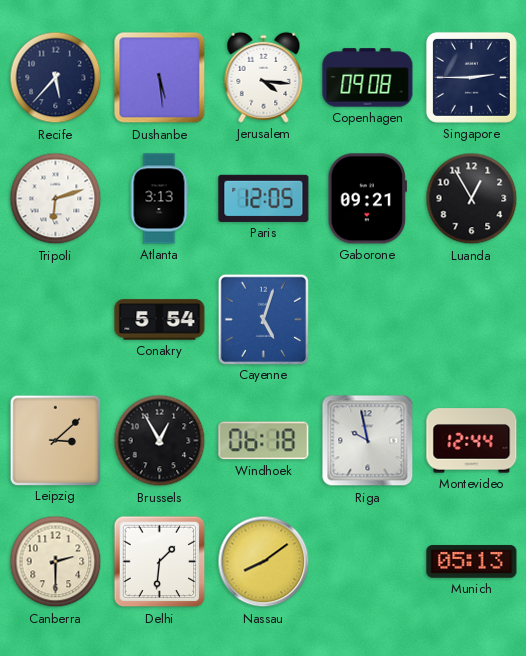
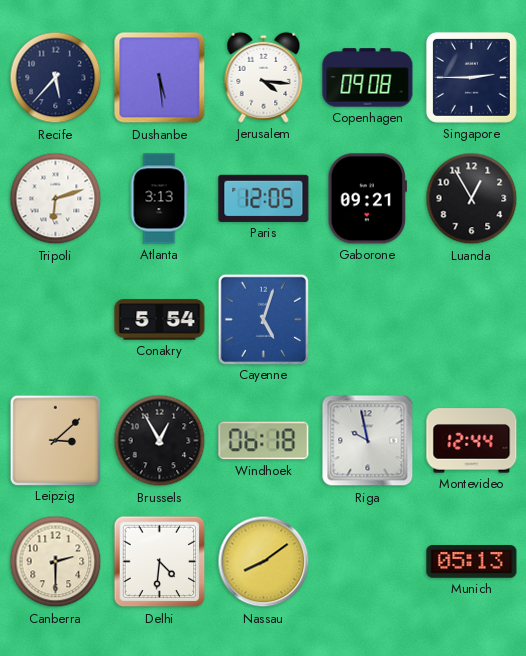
Delhi: 1:31 -> 4:31
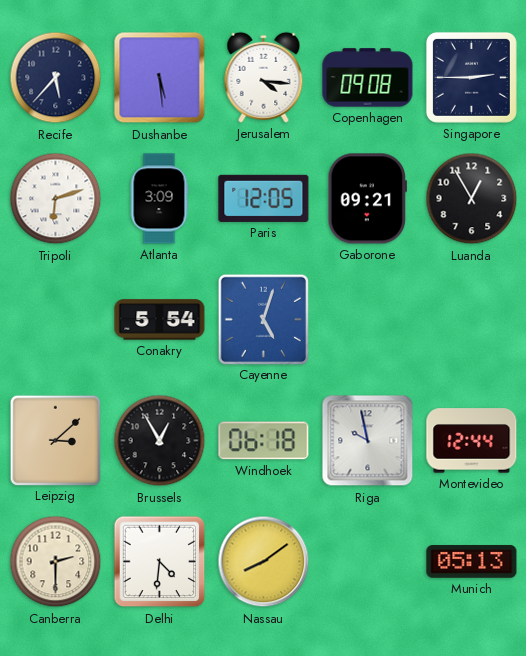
Atlanta: 3:13 -> 3:09
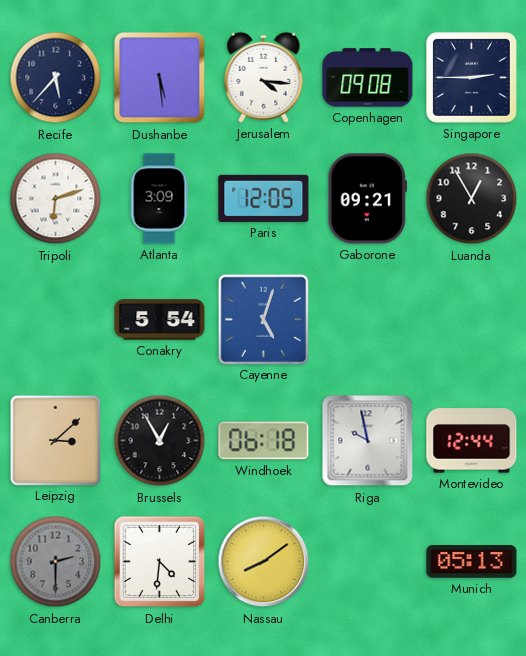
Canberra dial: cream -> grey
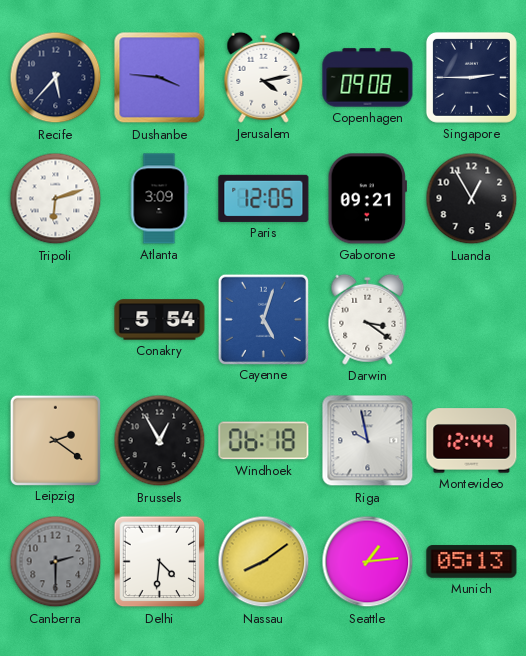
Dushanbe: 5:29 -> 3:46
Jerusalem: 4:16 -> 4:13
Darwin: none -> 3:21
Leipzig: 3:08 -> 2:21
Seattle: none -> 1:14
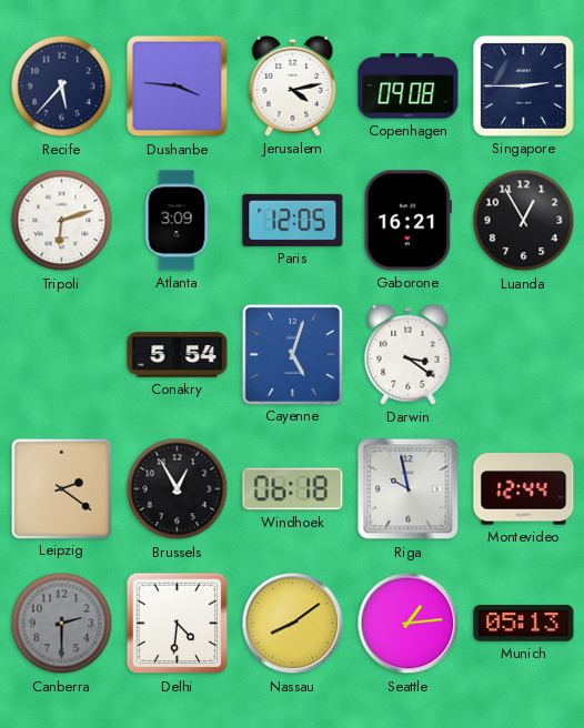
Gaborone: 09:21 -> 16:21
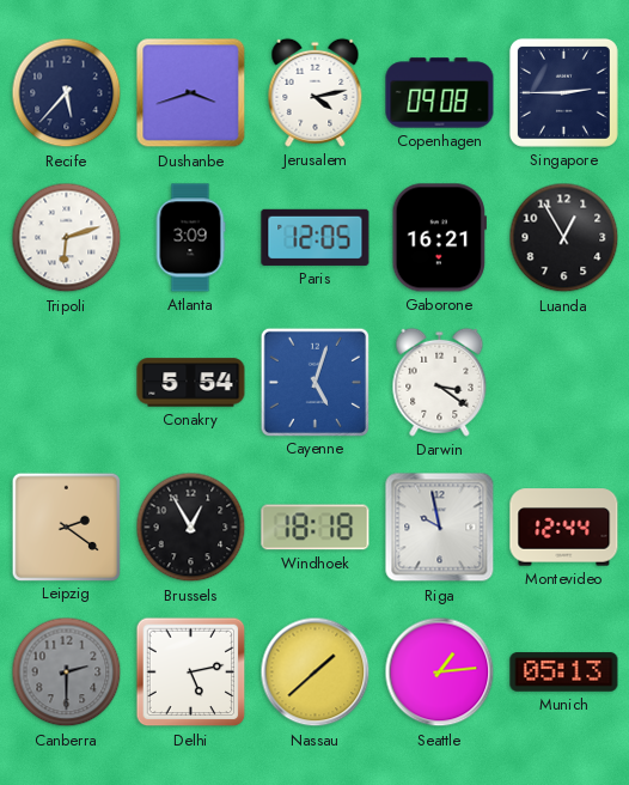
Dushanbe: 3:46 -> 3:42
Windhoek: 06:18 -> 18:18
Delhi: 4:31 -> 5:13
Nassau: 8:09 -> 1:38
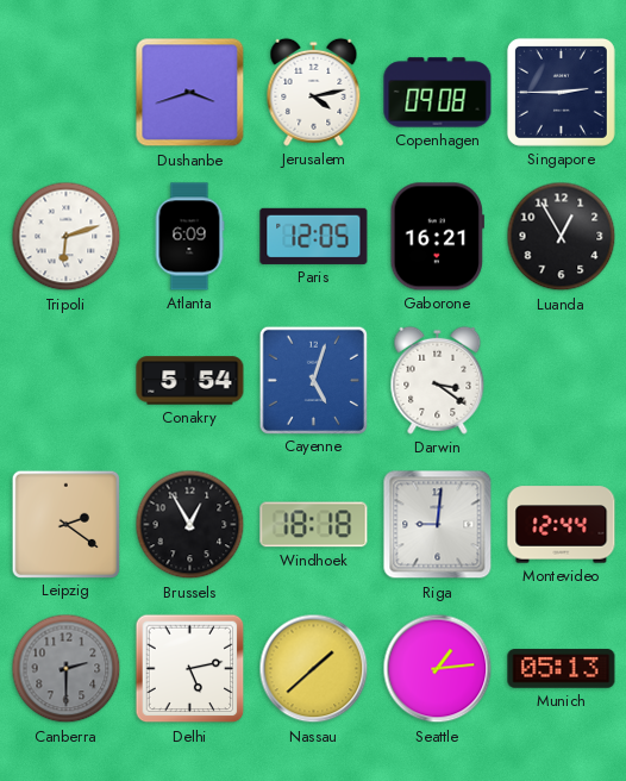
Recife: 5:37 -> none
Atlanta: 3:09 -> 6:09
Riga: 9:58 -> 9:01
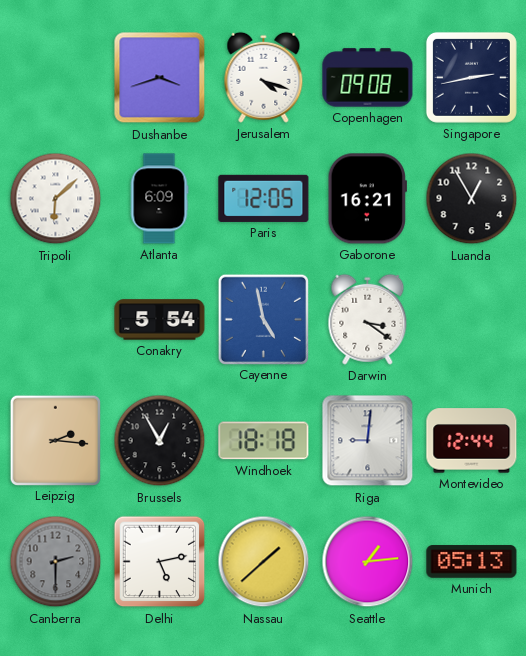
Jerusalem: 4:13 -> 4:18
Singapore: 2:45 -> 2:43
Tripoli: 6:12 -> 6:08
Cayenne: 5:03 -> 4:58
Leipzig: 2:21 -> 2:16
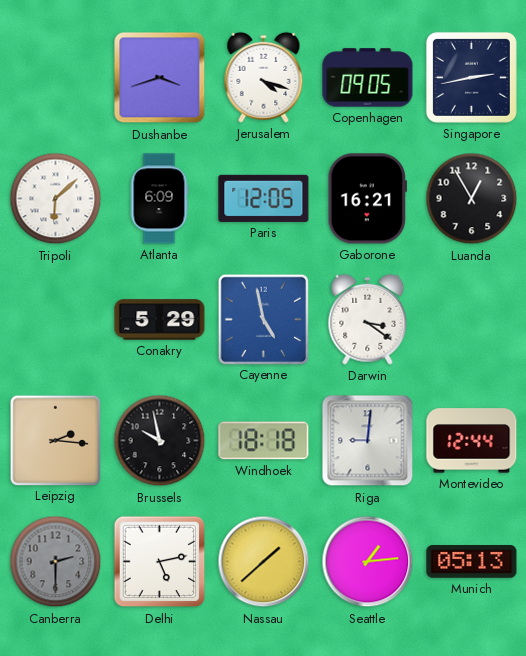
Copenhagen: 09:08 -> 09:05
Conakry: 5:54 -> 5:29
Brussels: 12:55 -> 9:58
